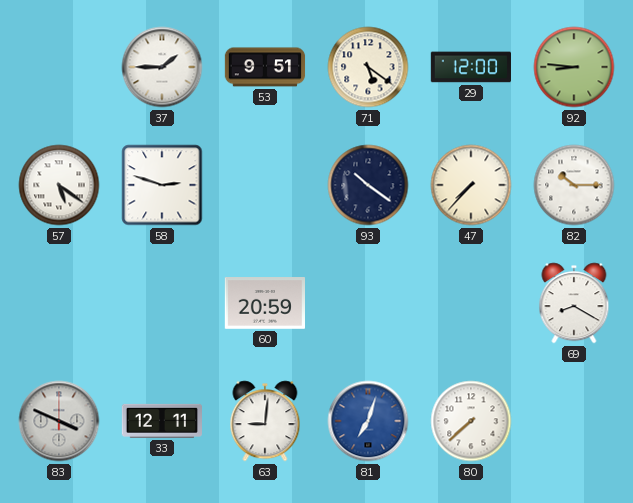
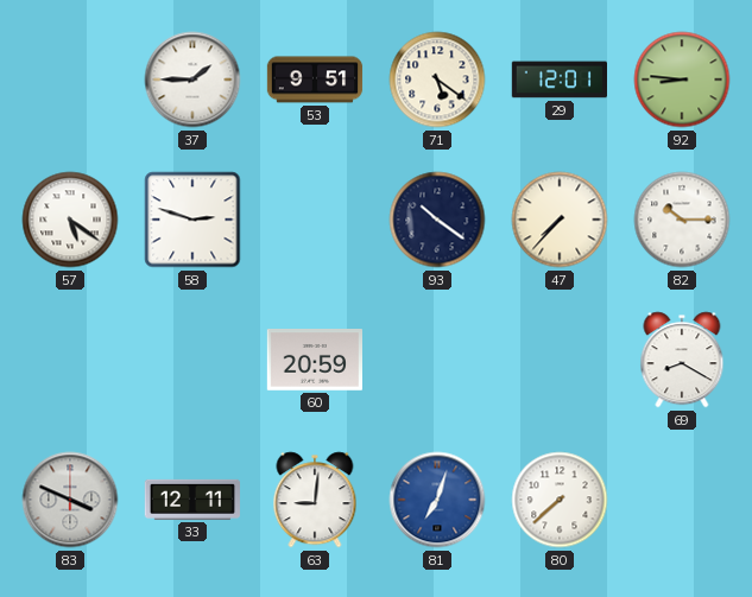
29: 12:00 -> 12:01
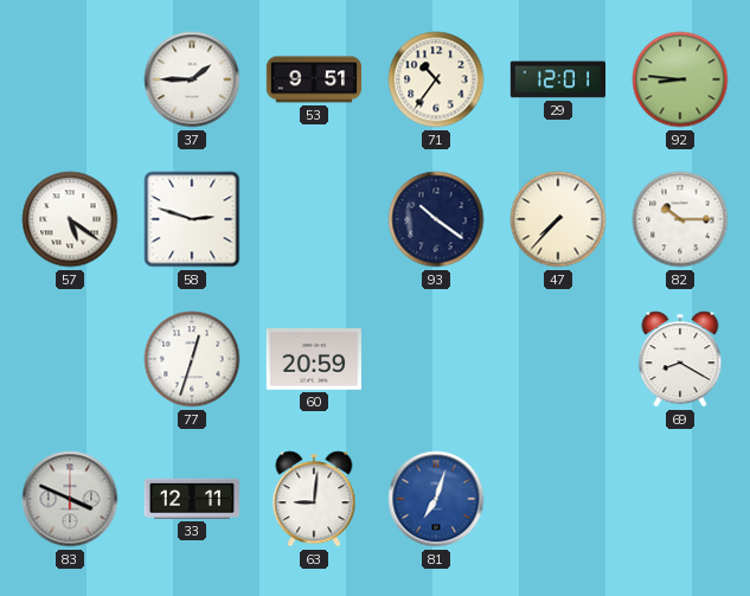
71: 5:21 -> 10:36
77: none -> 12:33
80: 7:38 -> none
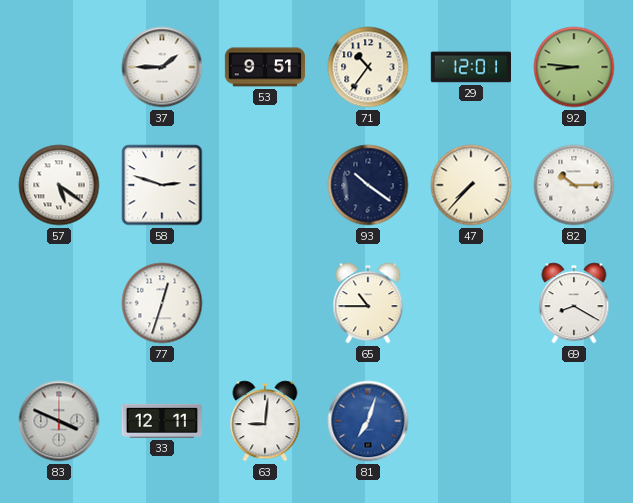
60: 20:59 -> none
65: none -> 10:45
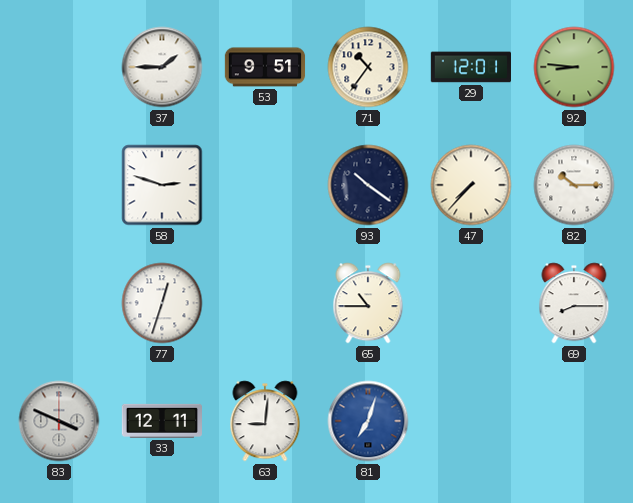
57: 5:21 -> none
69: 8:20 -> 8:15
